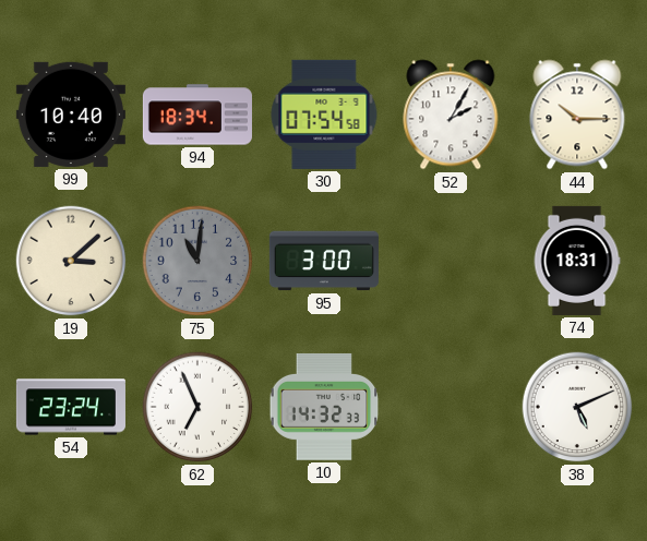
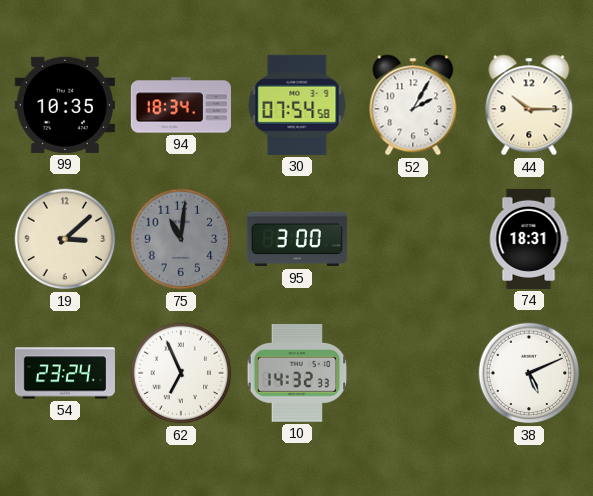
99: 10:40 -> 10:35
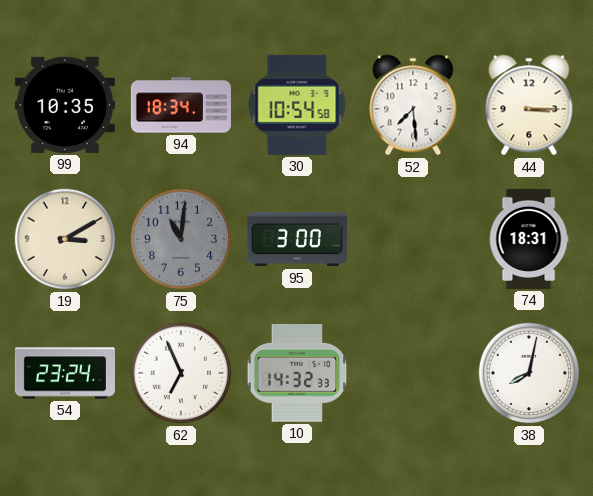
30: 07:54 -> 10:54
52: 2:05 -> 7:29
44: 10:15 -> 3:15
19: 3:08 -> 3:10
38: 5:11 -> 8:02
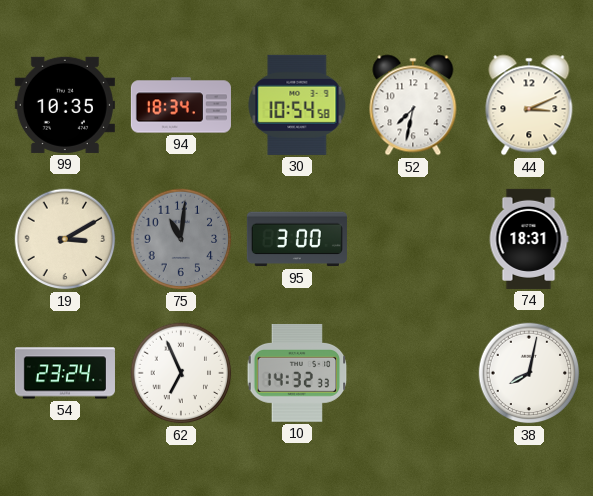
52: 7:29 -> 7:32
44: 3:15 -> 3:11
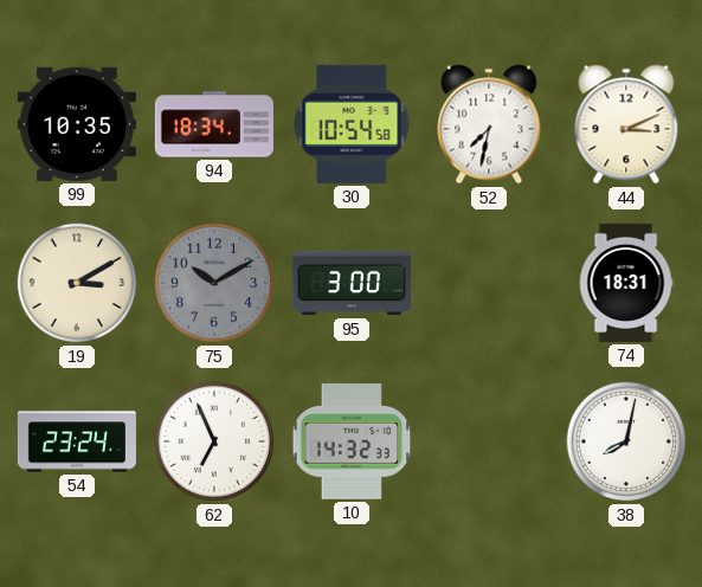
75: 11:01 -> 10:10
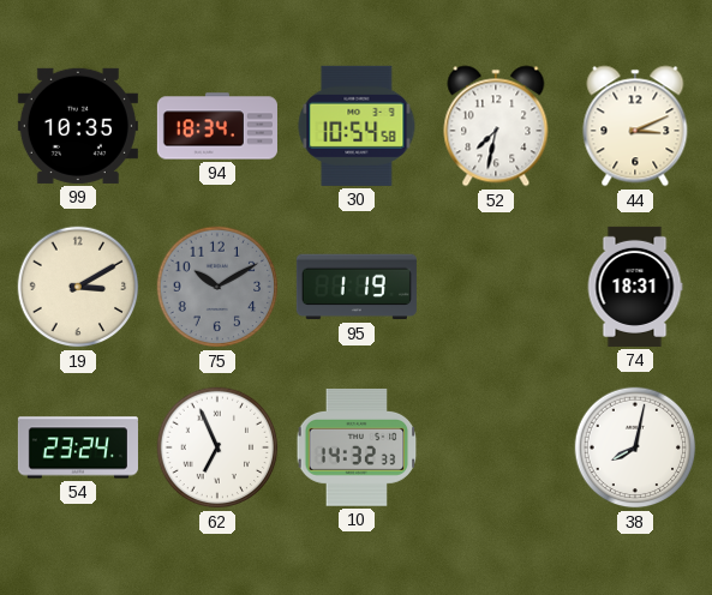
95: 3:00 -> 1:19
